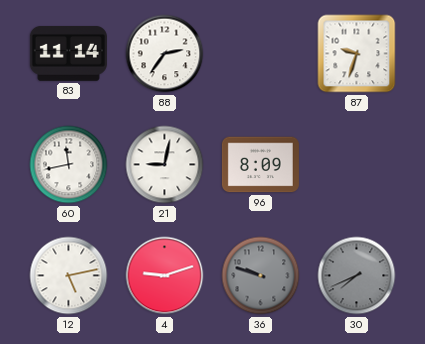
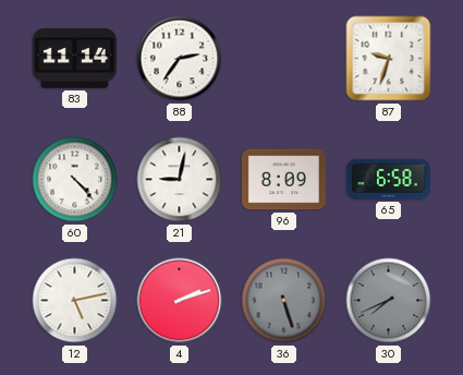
60: 11:43 -> 4:23
65: none -> 6:58
4: 9:12 -> 2:12
36: 9:48 -> 5:27
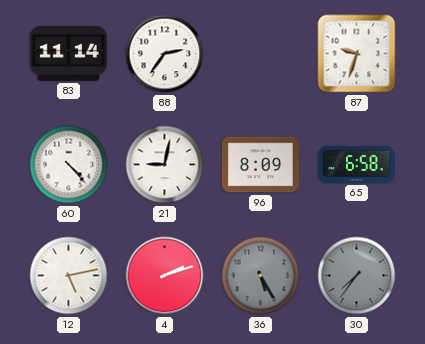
36: 5:27 -> 5:25
30: 7:41 -> 7:36
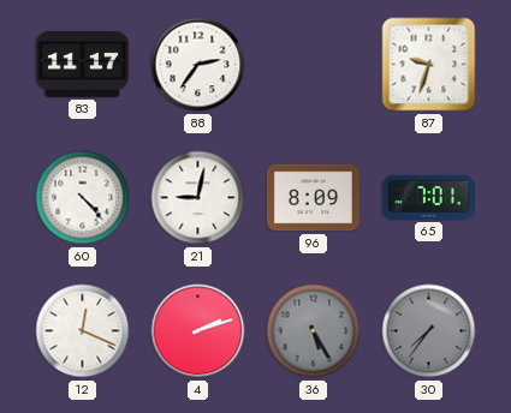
83: 11:14 -> 11:17
65: 6:58 -> 7:01
12: 5:13 -> 12:19
